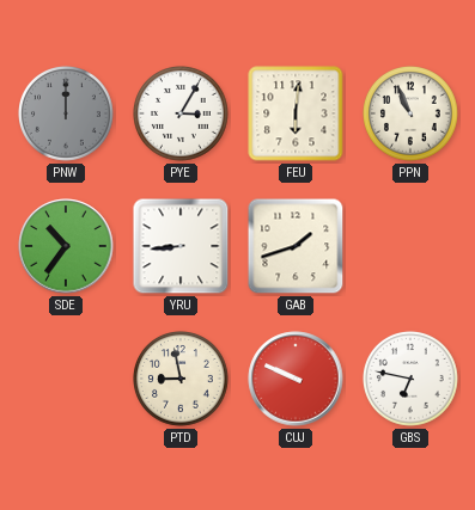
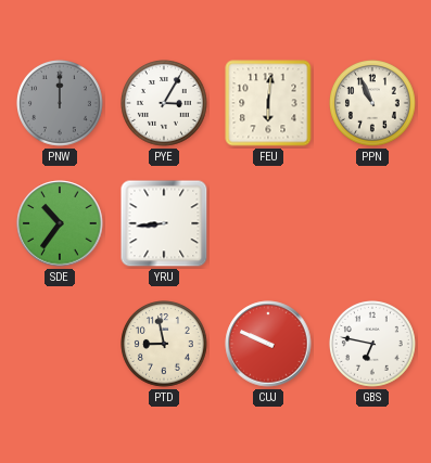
GAB: 1:42 -> none
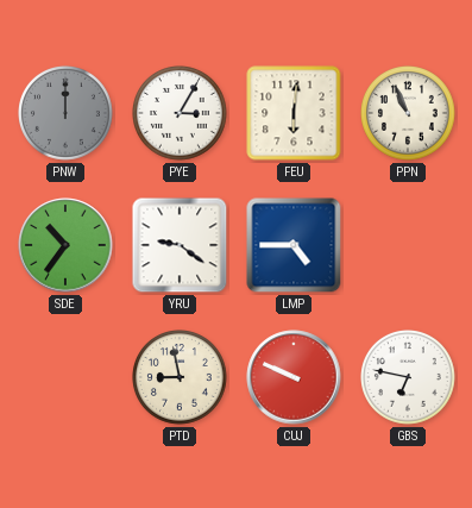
YRU: 8:44 -> 9:21
LMP: none -> 4:45
